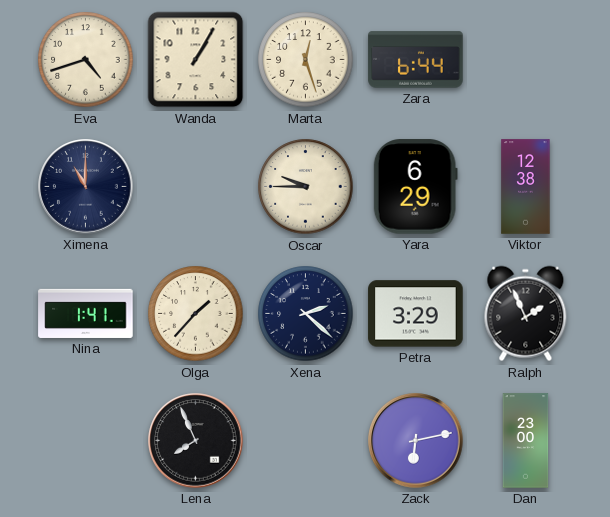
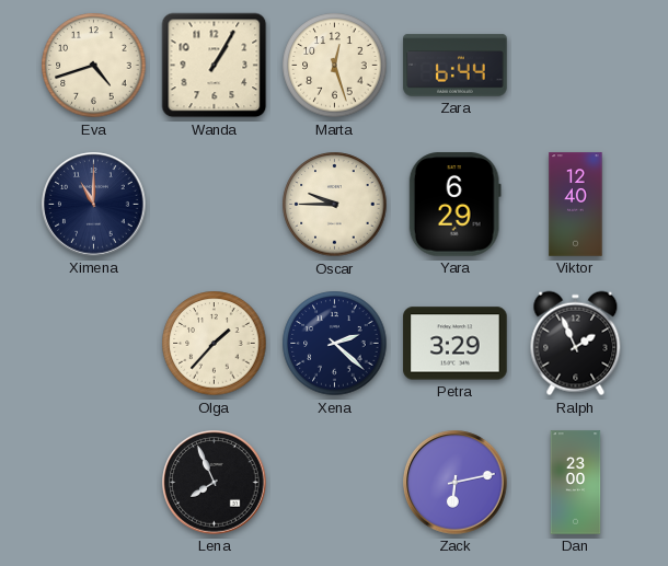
Viktor: 12:38 -> 12:40
Nina: 1:41 -> none
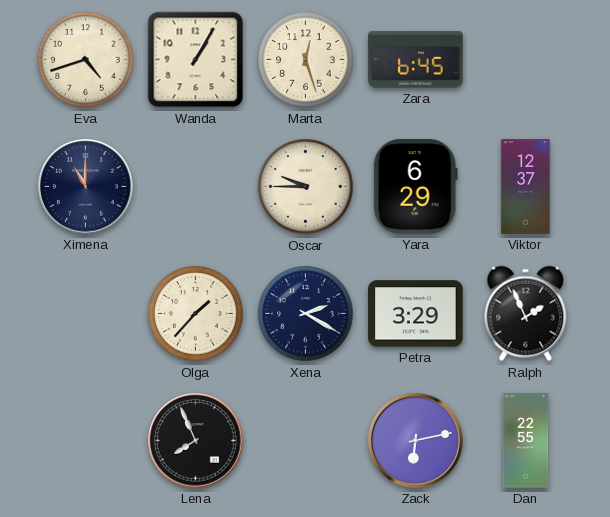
Zara: 6:44 -> 6:45
Viktor: 12:40 -> 12:37
Xena: 2:22 -> 2:20
Dan: 23:00 -> 22:55
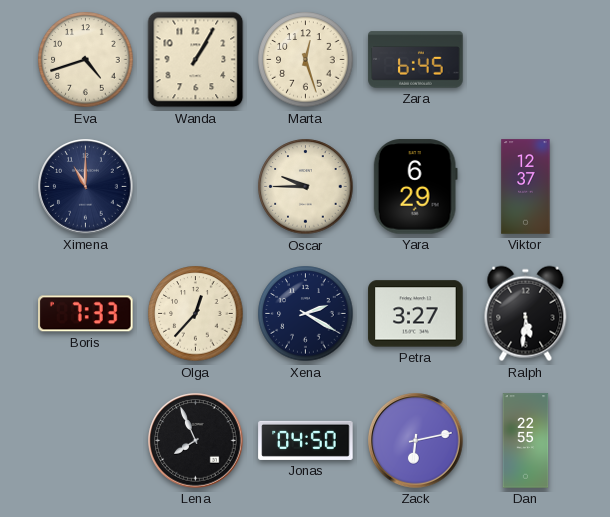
Boris: none -> 7:33
Olga: 1:37 -> 12:37
Petra: 3:29 -> 3:27
Ralph: 1:56 -> 5:31
Jonas: none -> 04:50
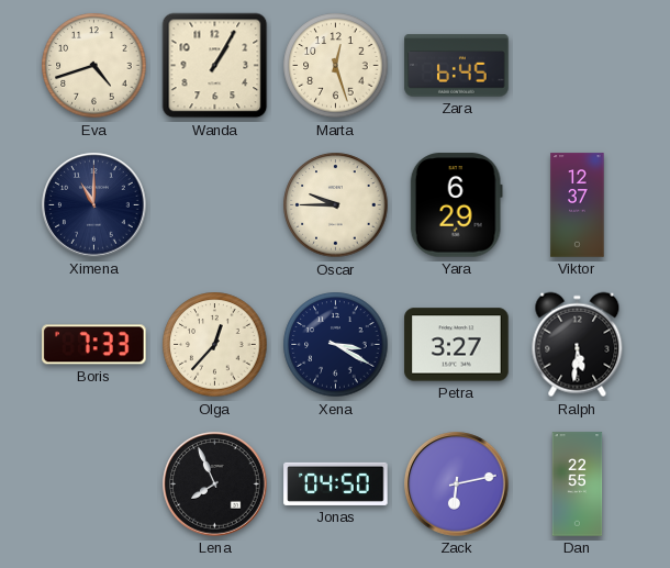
Xena: 2:20 -> 3:20
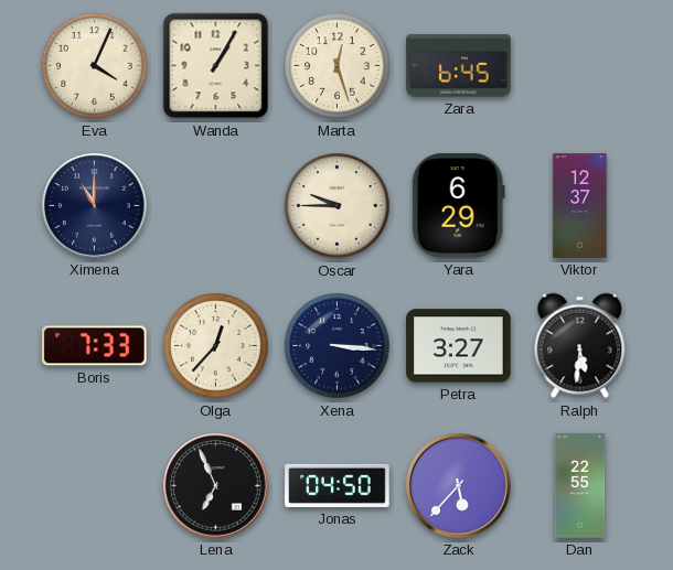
Eva: 4:42 -> 4:04
Xena: 3:20 -> 3:16
Lena: 7:56 -> 6:56
Zack: 6:13 -> 5:37
